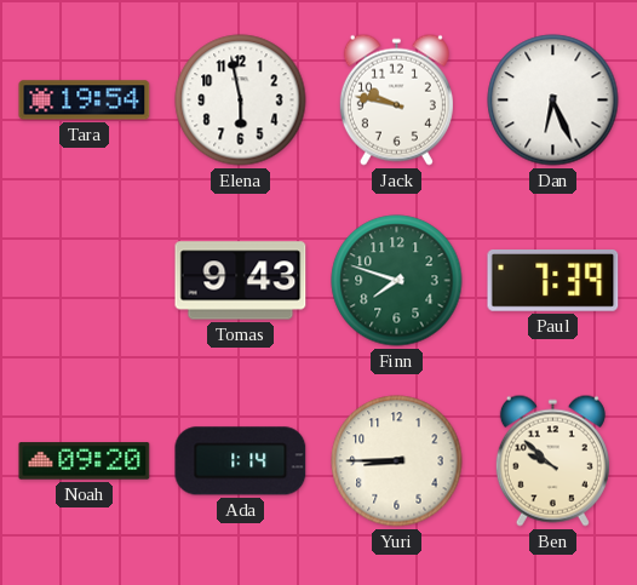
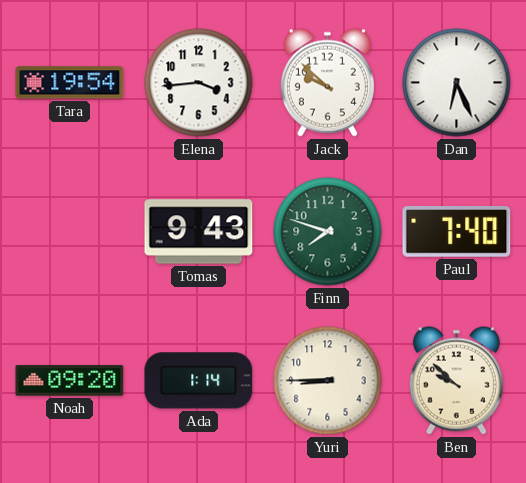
Elena: 5:58 -> 3:44
Jack: 9:47 -> 9:52
Paul: 7:39 -> 7:40
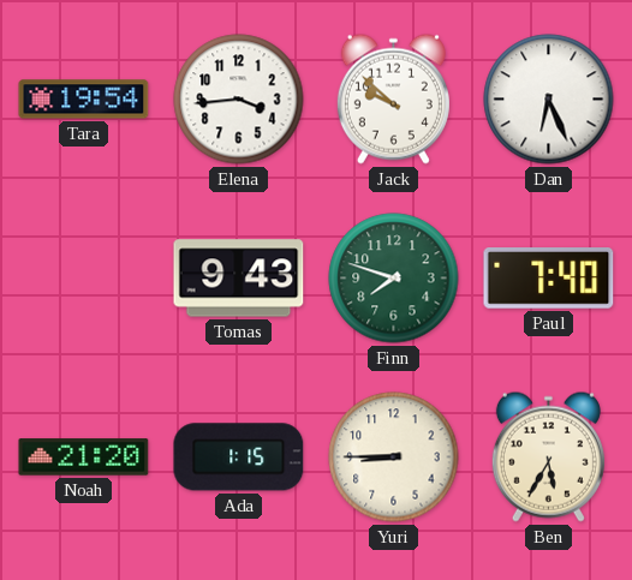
Noah: 09:20 -> 21:20
Ada: 1:14 -> 1:15
Ben: 9:52 -> 5:35
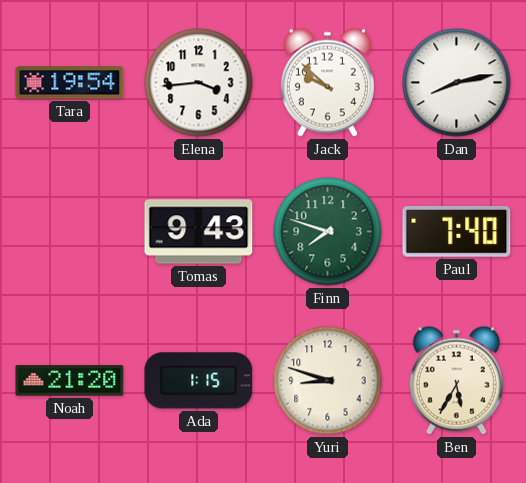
Dan: 6:26 -> 8:13
Yuri: 8:45 -> 8:48
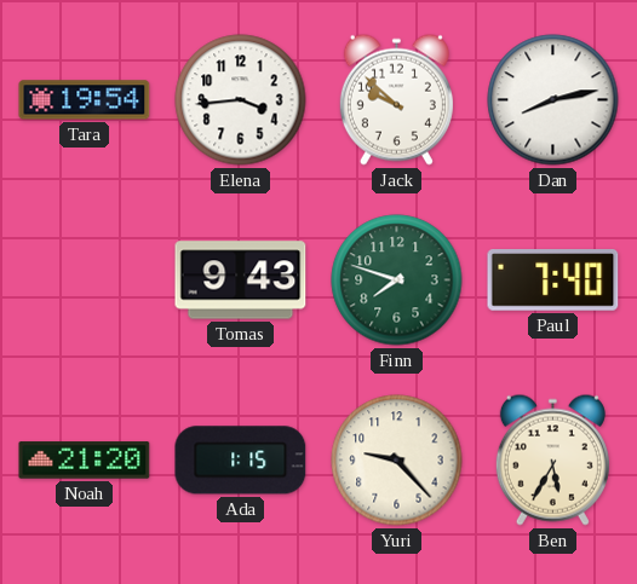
Yuri: 8:48 -> 9:23
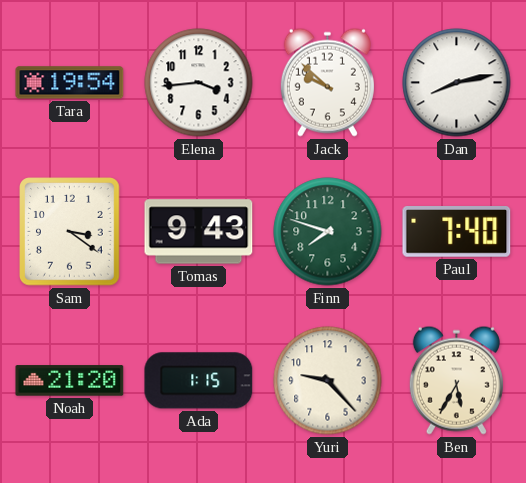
Sam: none -> 3:21
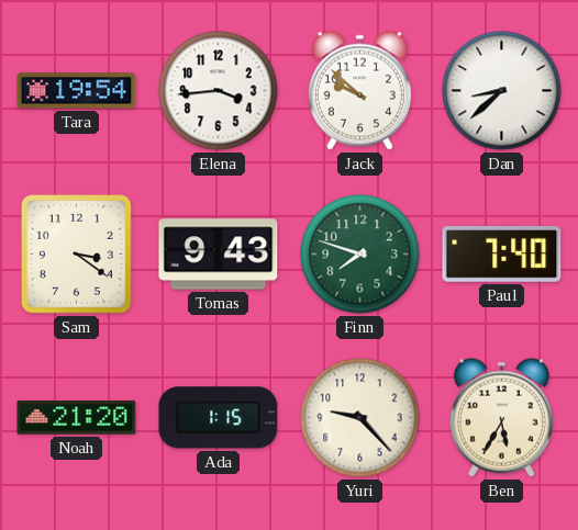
Dan: 8:13 -> 8:38
